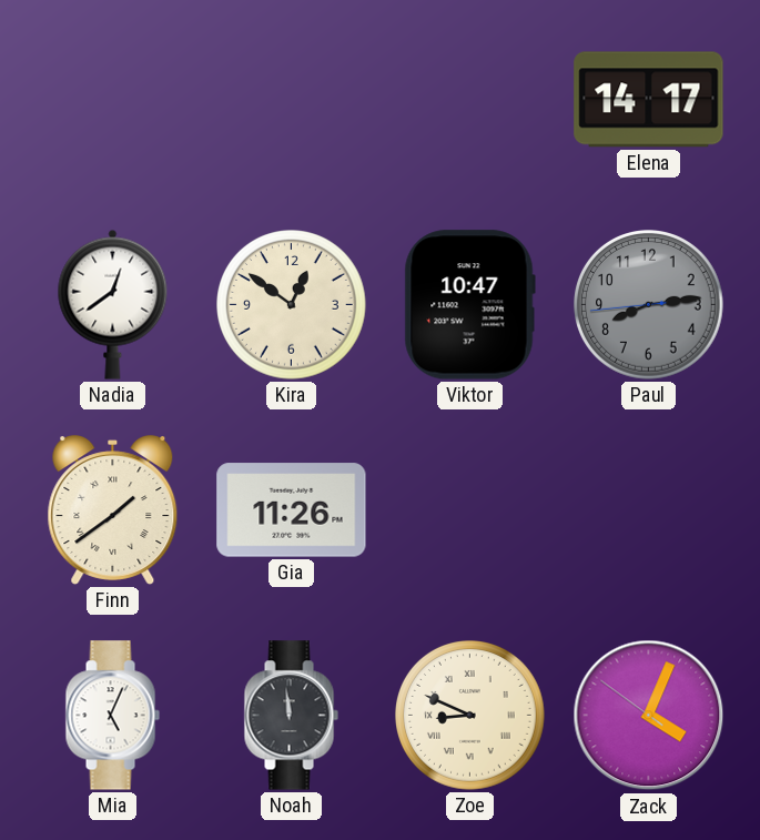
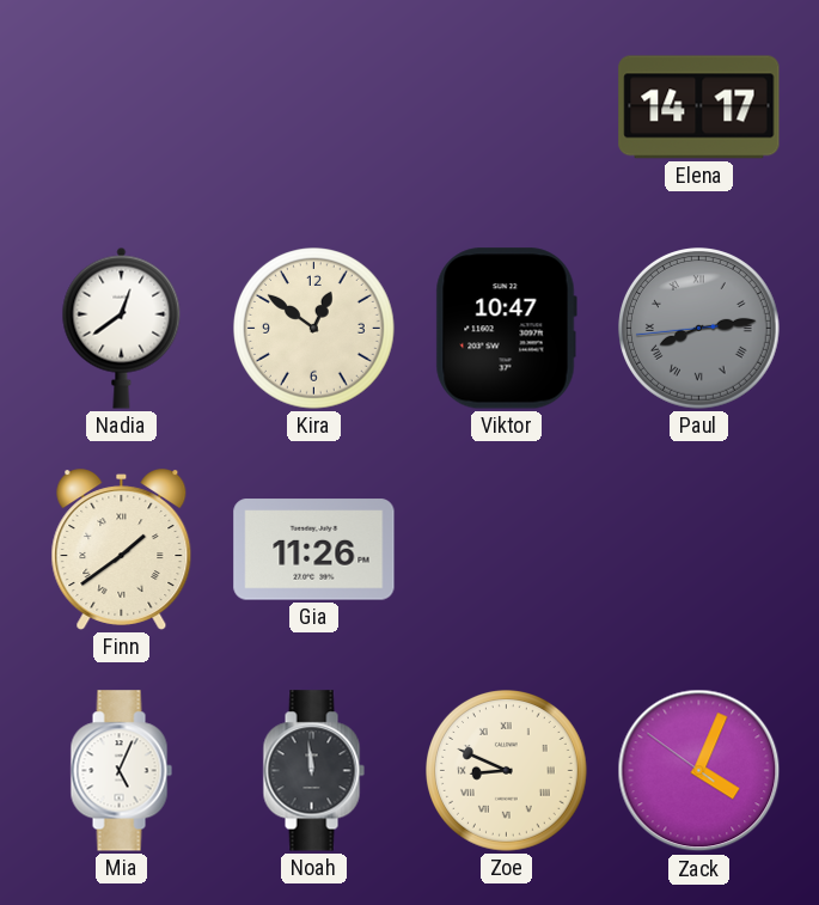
Paul numerals: Arabic -> Roman
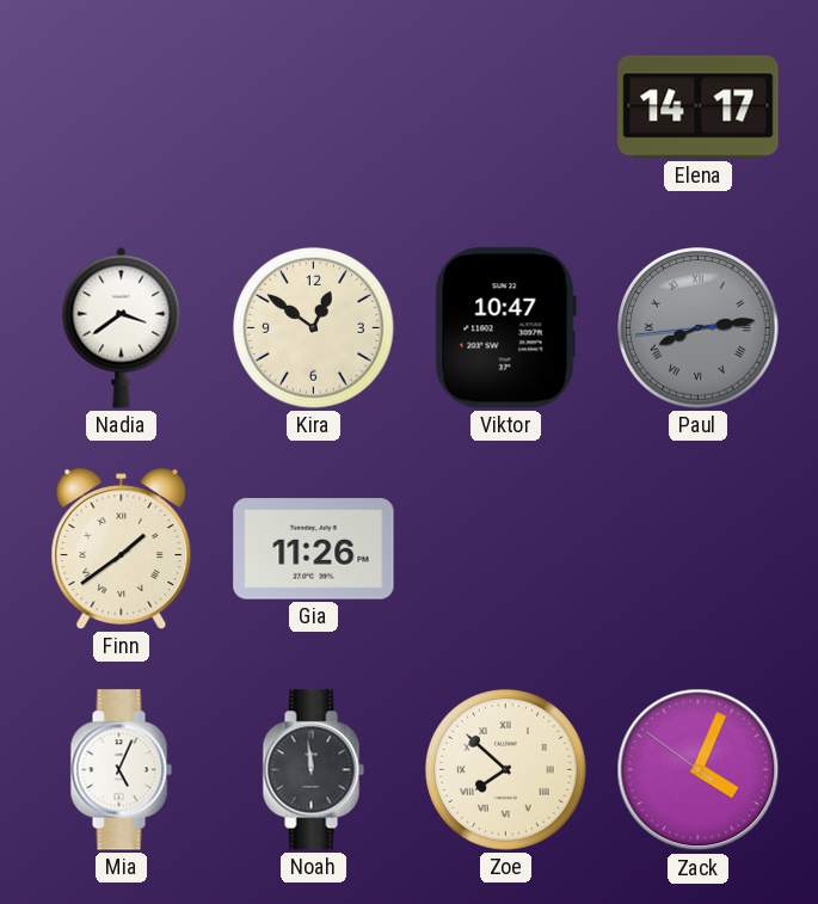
Nadia: 12:39 -> 3:39
Zoe: 8:49 -> 7:52
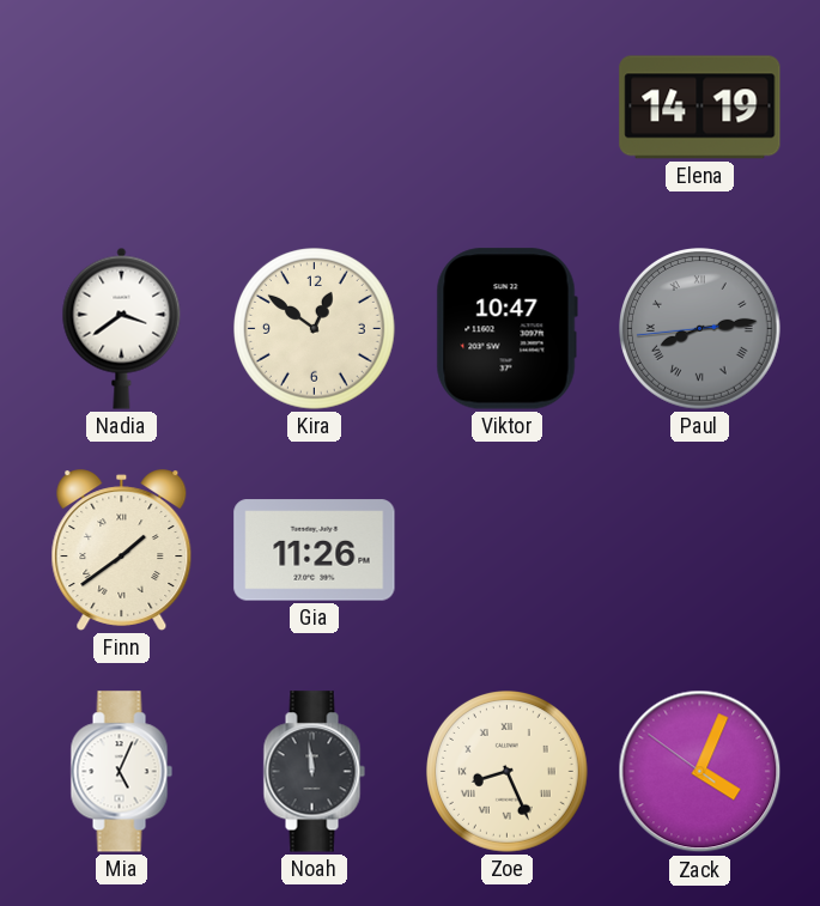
Elena: 14:17 -> 14:19
Zoe: 7:52 -> 8:26
